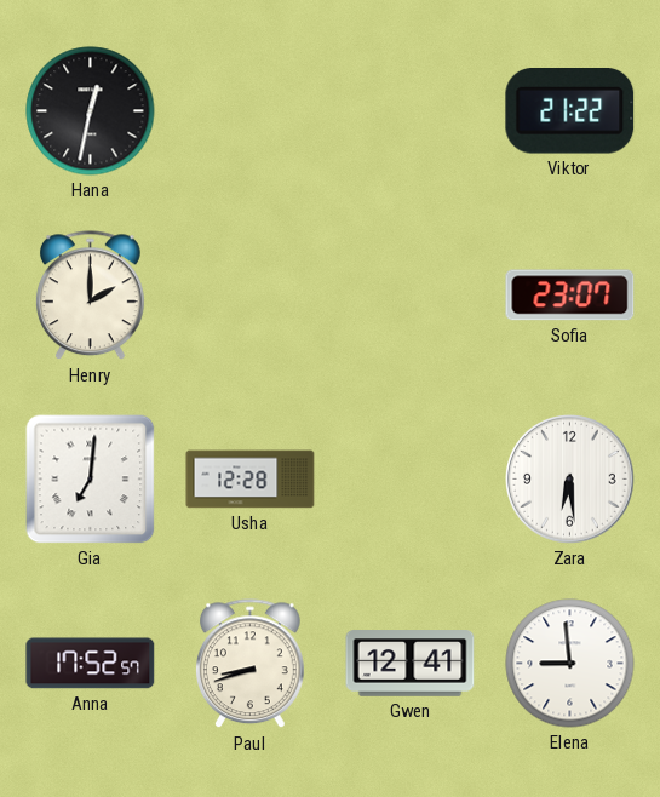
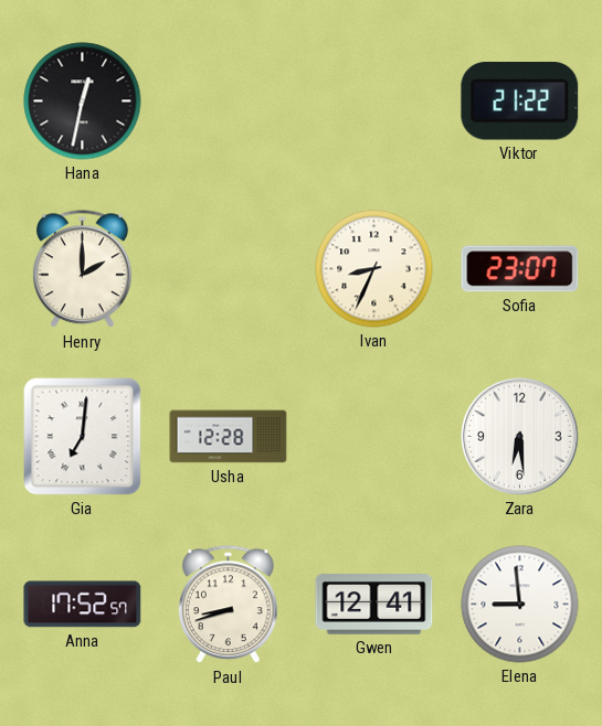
Ivan: none -> 8:34
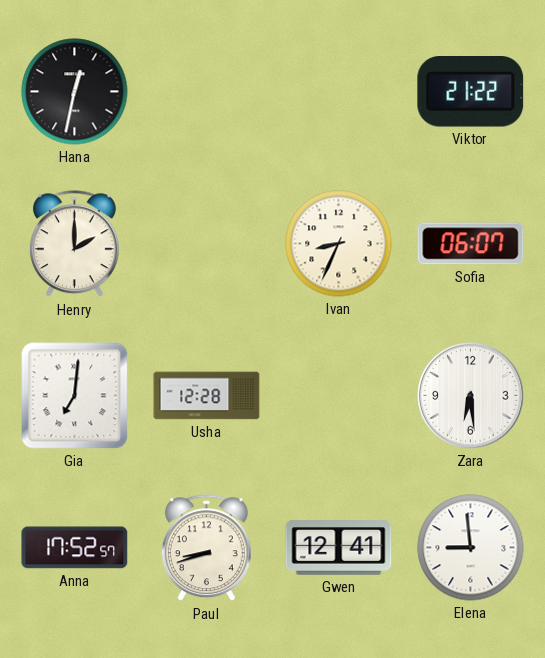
Sofia: 23:07 -> 06:07
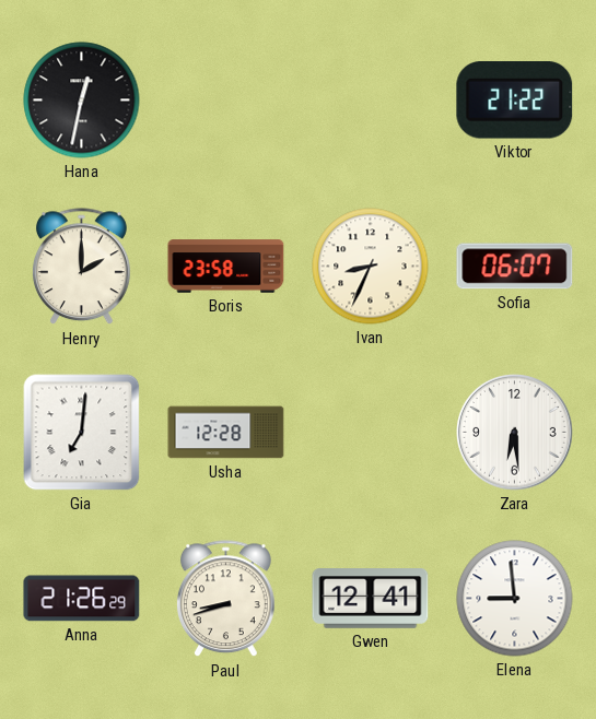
Boris: none -> 23:58
Anna: 17:52 -> 21:26
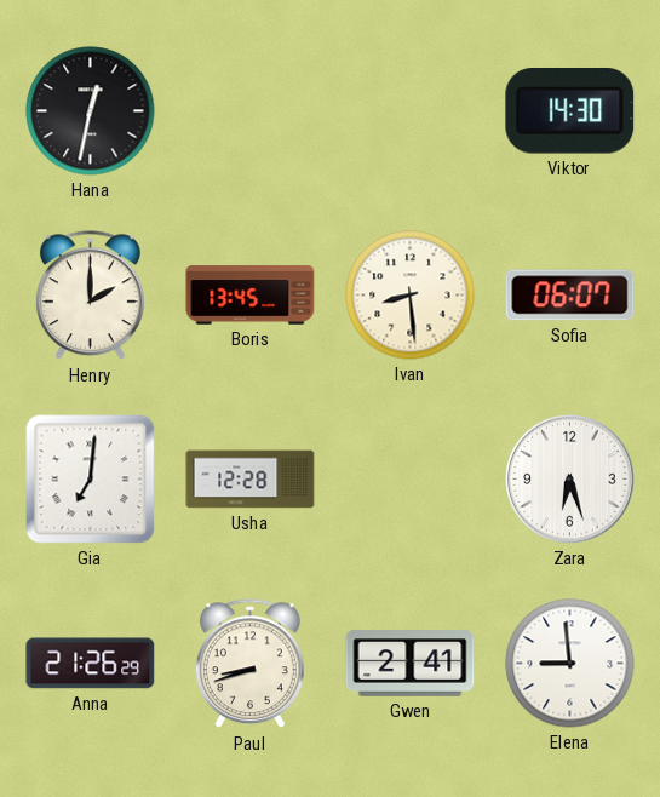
Viktor: 21:22 -> 14:30
Boris: 23:58 -> 13:45
Ivan: 8:34 -> 8:29
Zara: 6:29 -> 6:27
Gwen: 12:41 -> 2:41
